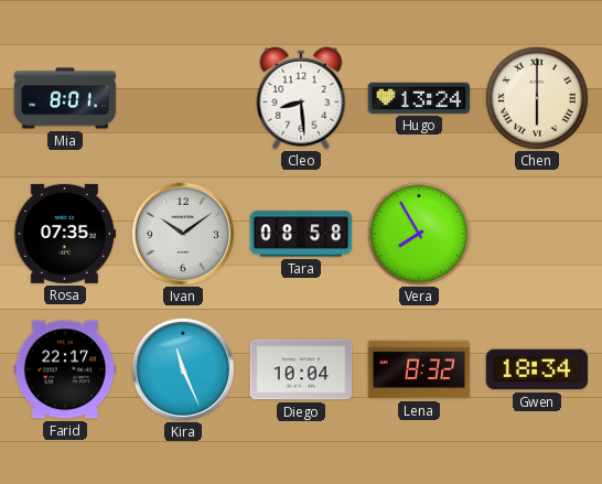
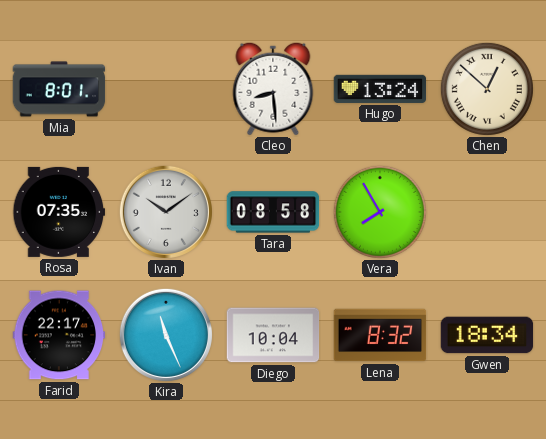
Chen: 6:00 -> 12:52
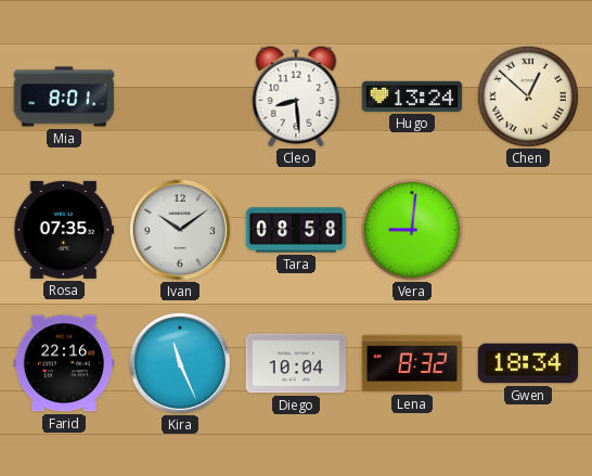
Vera: 7:55 -> 9:01
Farid: 22:17 -> 22:16
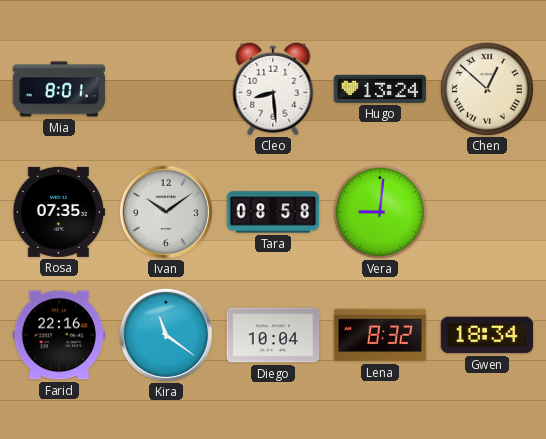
Kira: 11:26 -> 11:21
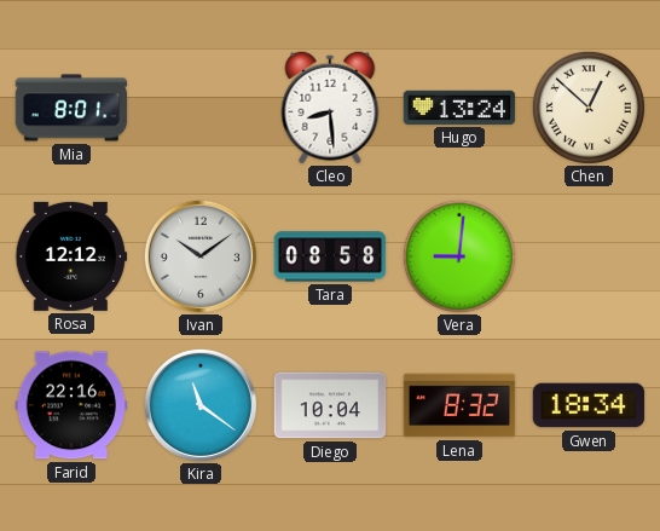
Rosa: 07:35 -> 12:12
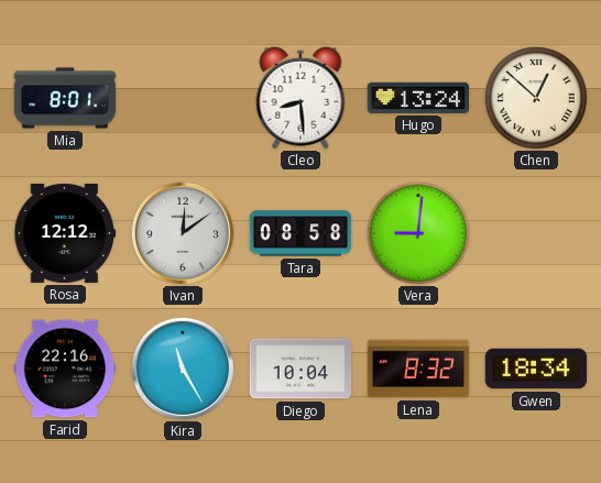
Ivan: 10:09 -> 12:09
Kira: 11:21 -> 11:25
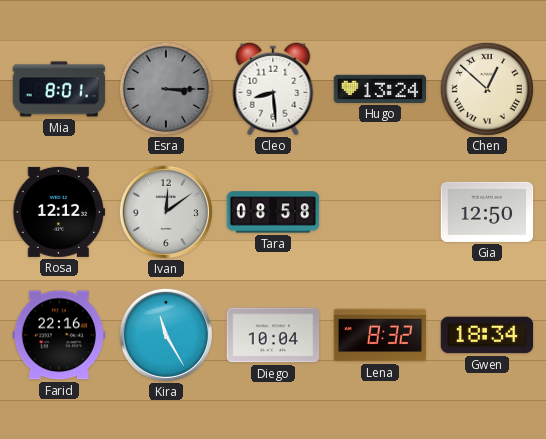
Esra: none -> 3:15
Vera: 9:01 -> none
Gia: none -> 12:50
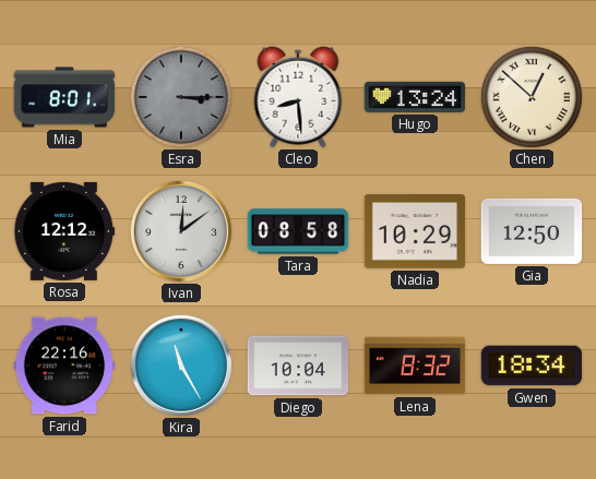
Nadia: none -> 10:29
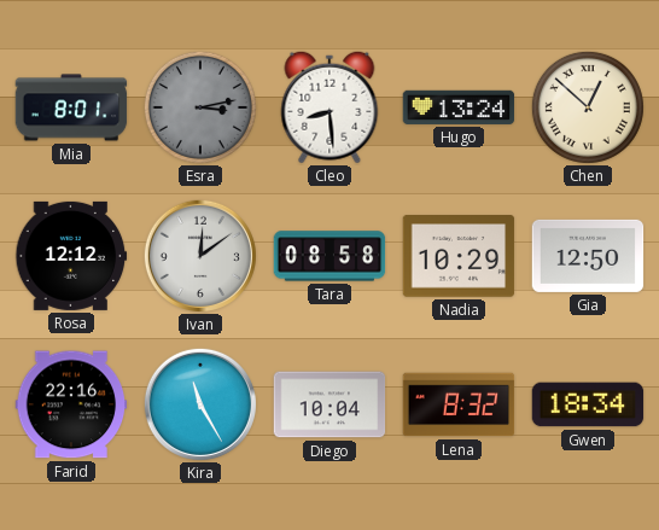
Esra: 3:15 -> 3:13
